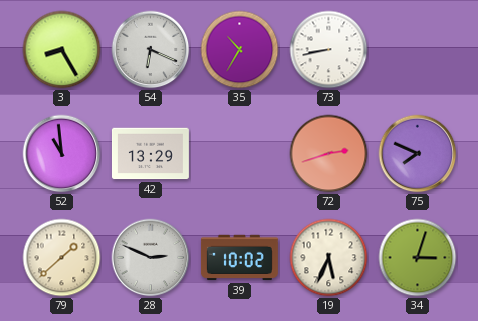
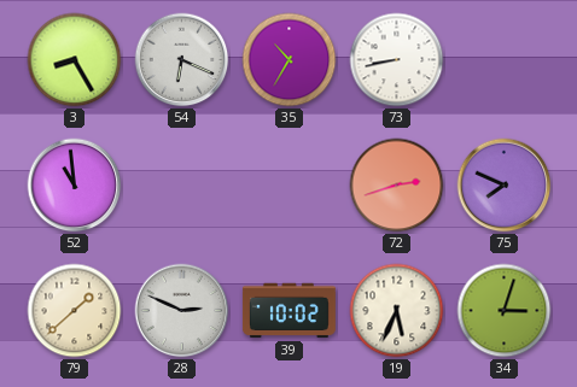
42: 13:29 -> none
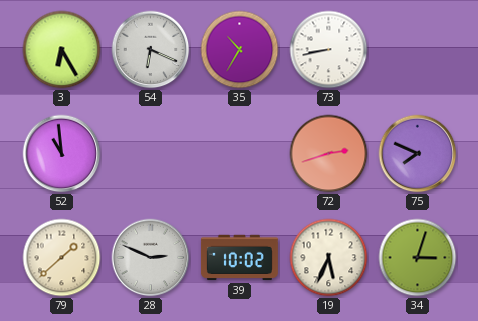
3: 8:25 -> 6:25
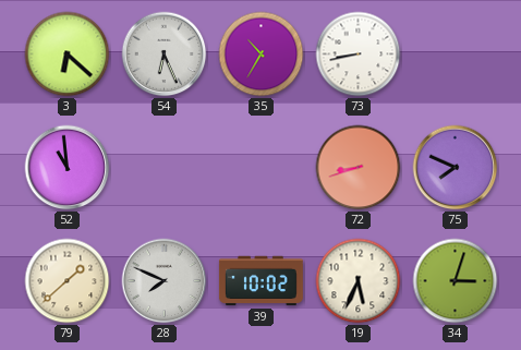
3: 6:25 -> 6:22
54: 6:19 -> 6:26
72: 2:42 -> 8:42
28: 2:49 -> 7:49
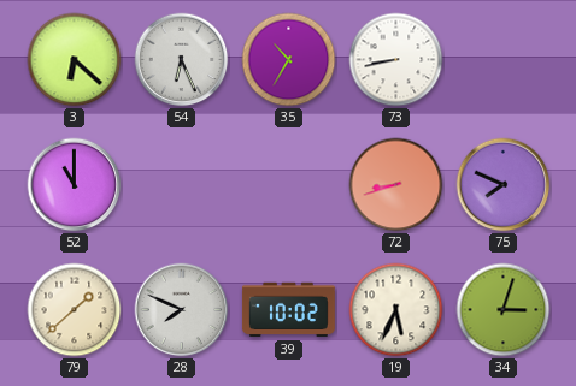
52: 10:59 -> 11:00
